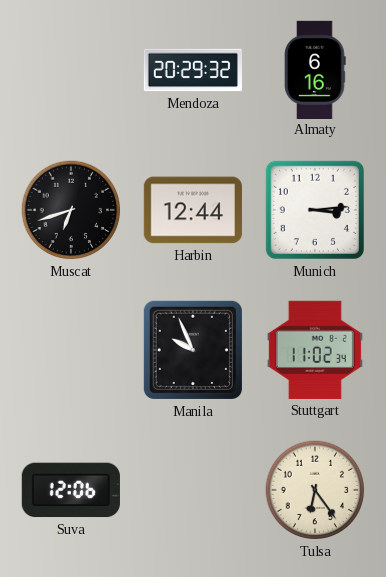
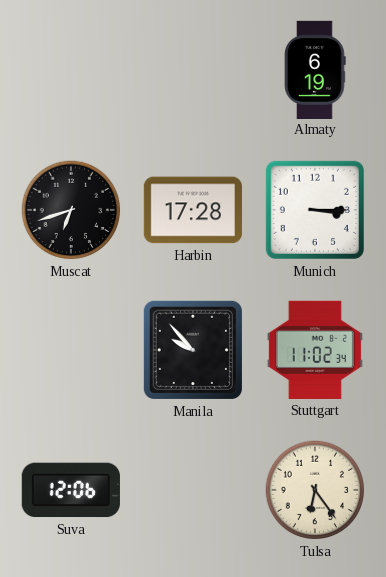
Mendoza: 20:29 -> none
Almaty: 6:16 -> 6:19
Harbin: 12:44 -> 17:28
Munich: 3:14 -> 3:15
Manila: 9:56 -> 9:53
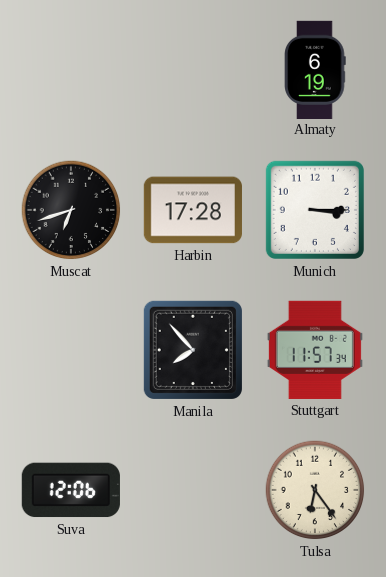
Manila: 9:53 -> 7:53
Stuttgart: 11:02 -> 11:57
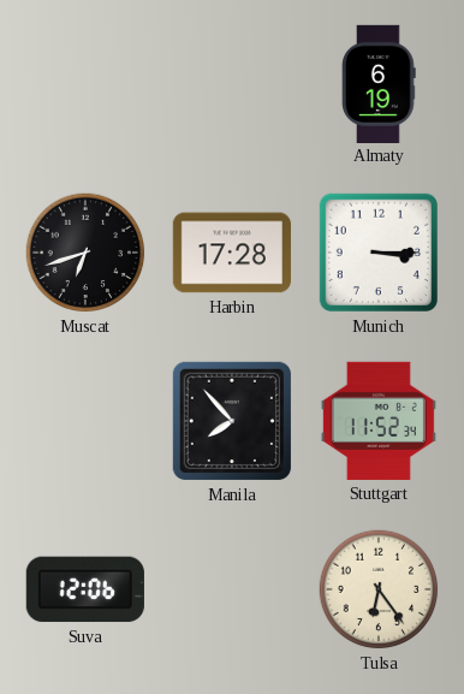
Stuttgart: 11:57 -> 11:52
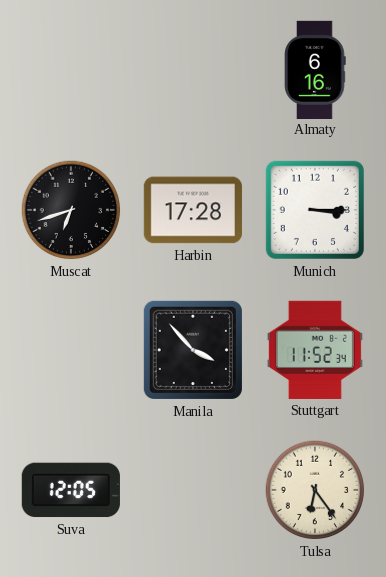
Almaty: 6:19 -> 6:16
Manila: 7:53 -> 3:53
Suva: 12:06 -> 12:05
